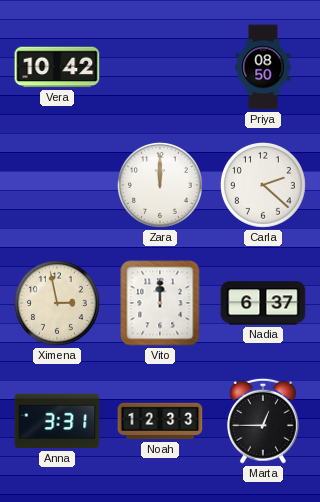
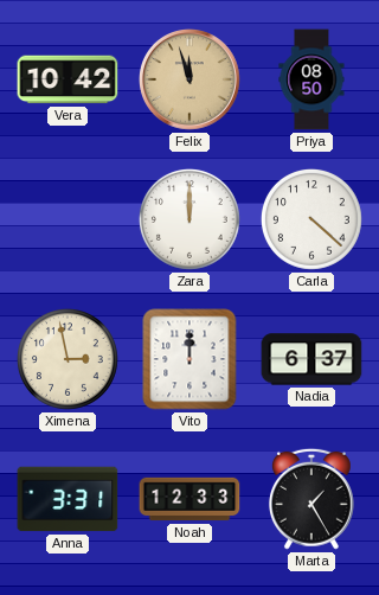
Felix: none -> 11:57
Carla: 2:22 -> 4:22
Marta: 12:45 -> 1:25
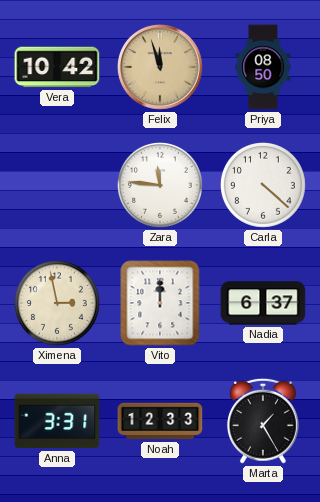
Zara: 12:00 -> 11:46
